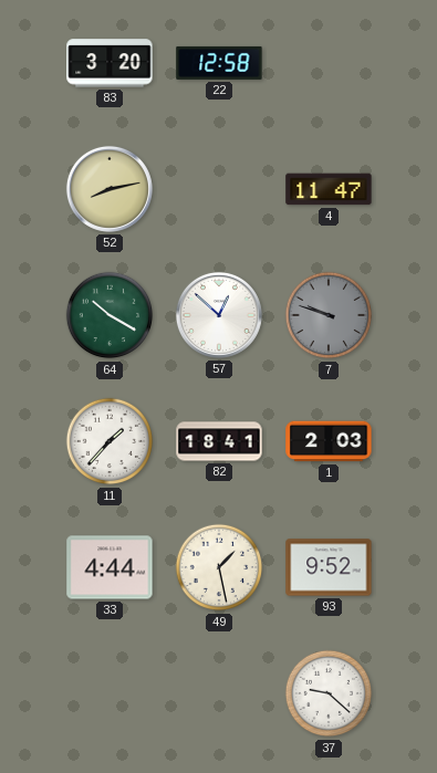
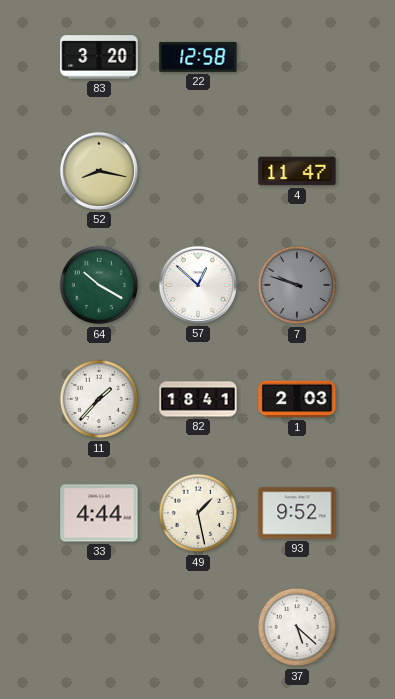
52: 8:13 -> 8:17
37: 9:22 -> 5:22
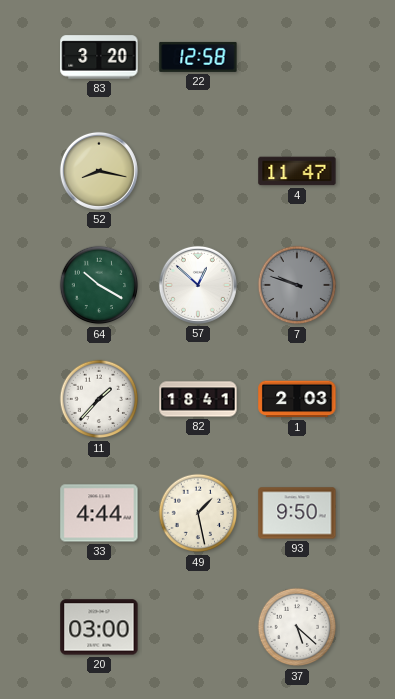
93: 9:52 -> 9:50
20: none -> 03:00
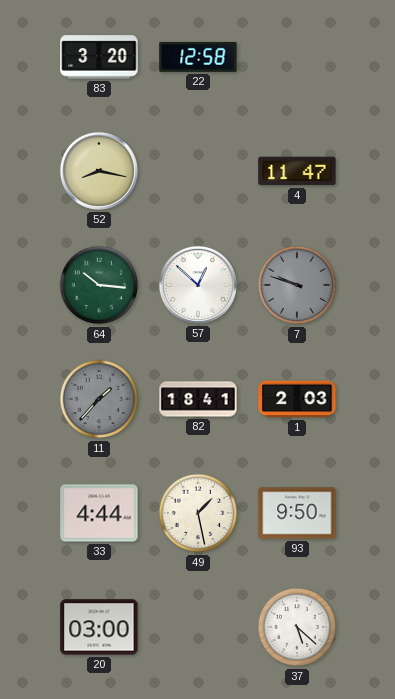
64: 10:20 -> 10:16
11 dial: white -> grey
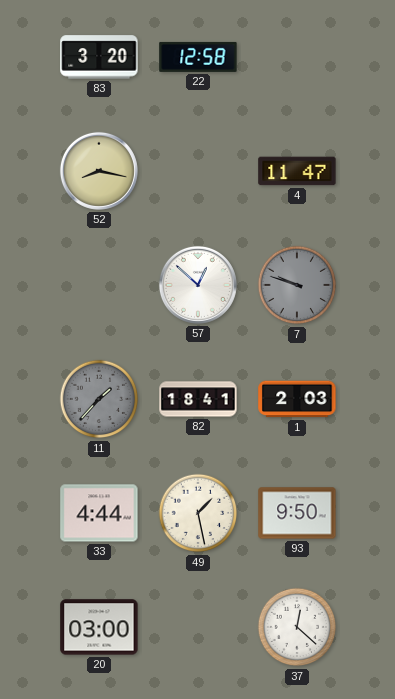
64: 10:16 -> none
37: 5:22 -> 12:22
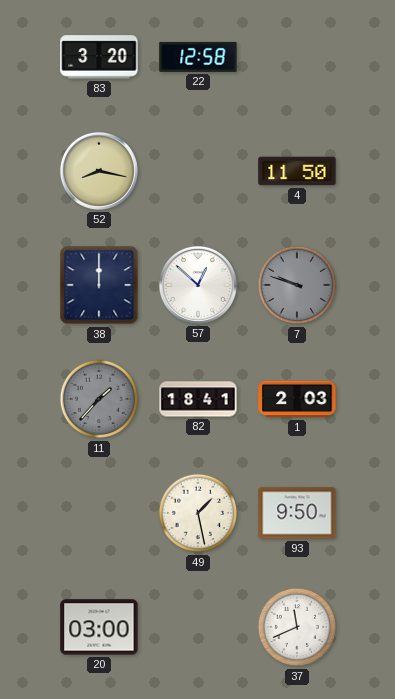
4: 11:47 -> 11:50
38: none -> 12:00
33: 4:44 -> none
37: 12:22 -> 11:41
